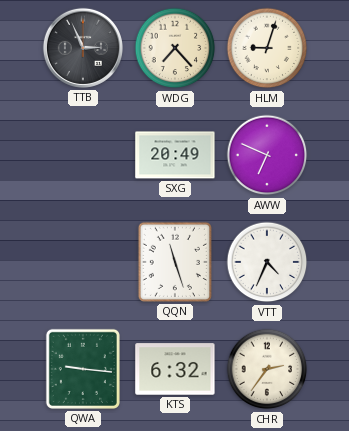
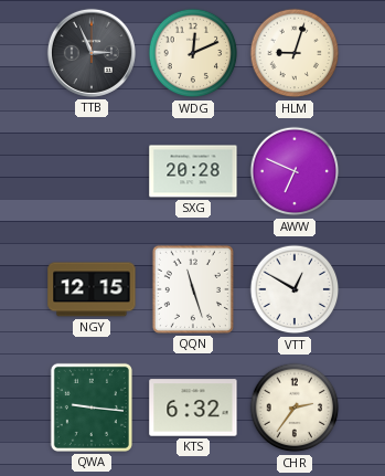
WDG: 7:23 -> 12:11
SXG: 20:49 -> 20:28
NGY: none -> 12:15
VTT: 4:34 -> 12:50
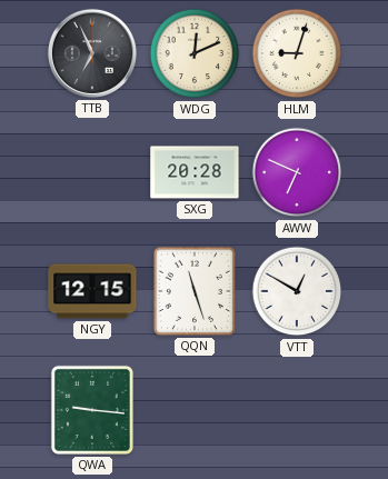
TTB: 2:56 -> 6:56
KTS: 6:32 -> none
CHR: 2:36 -> none
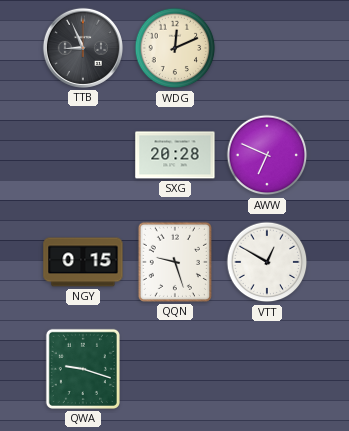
TTB: 6:56 -> 8:56
HLM: 9:03 -> none
NGY: 12:15 -> 0:15
QQN: 11:27 -> 9:27
QWA: 9:16 -> 9:18
